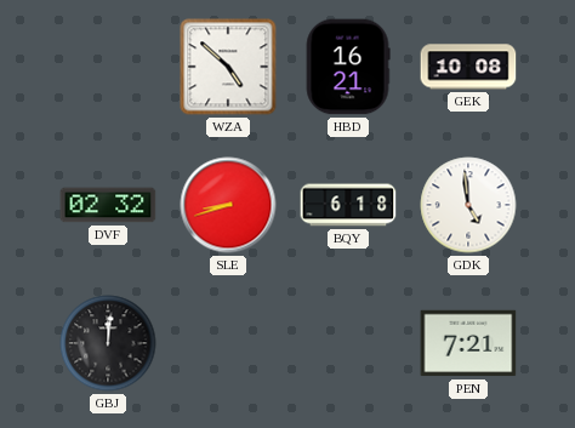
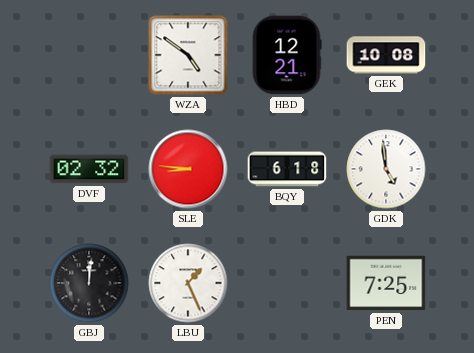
WZA: 4:52 -> 4:51
HBD: 16:21 -> 12:21
SLE: 8:42 -> 8:46
LBU: none -> 1:26
PEN: 7:21 -> 7:25
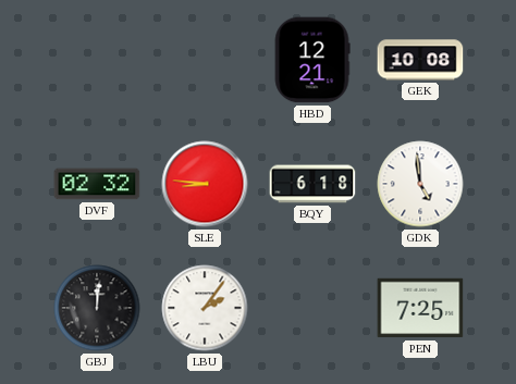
WZA: 4:51 -> none
LBU: 1:26 -> 2:06
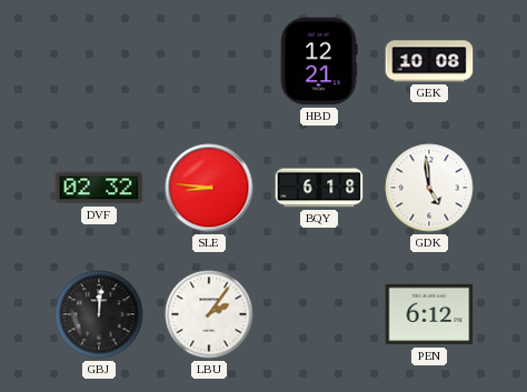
PEN: 7:25 -> 6:12
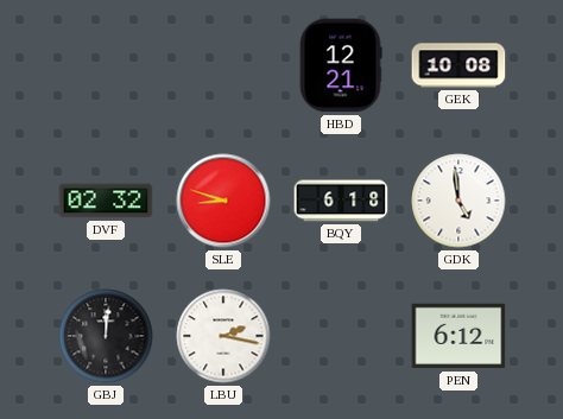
SLE: 8:46 -> 8:48
LBU: 2:06 -> 2:17
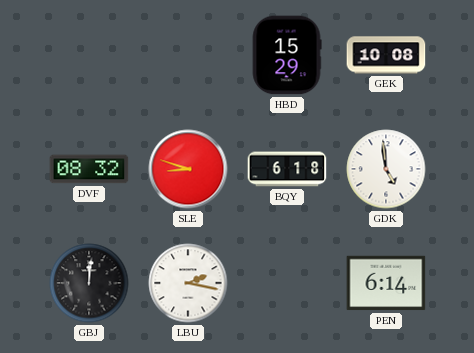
HBD: 12:21 -> 15:29
DVF: 02:32 -> 08:32
PEN: 6:12 -> 6:14
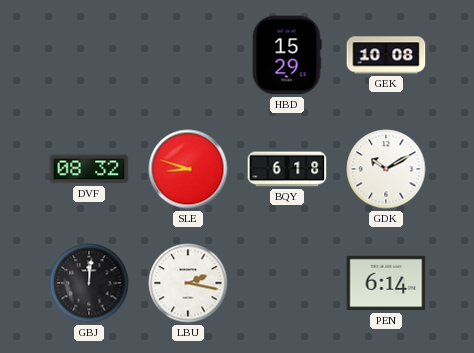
GDK: 4:59 -> 10:10
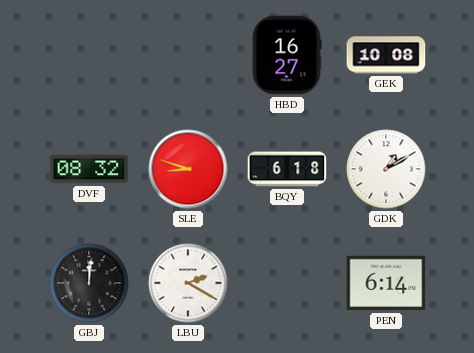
HBD: 15:29 -> 16:27
GDK: 10:10 -> 1:10
LBU: 2:17 -> 2:20
